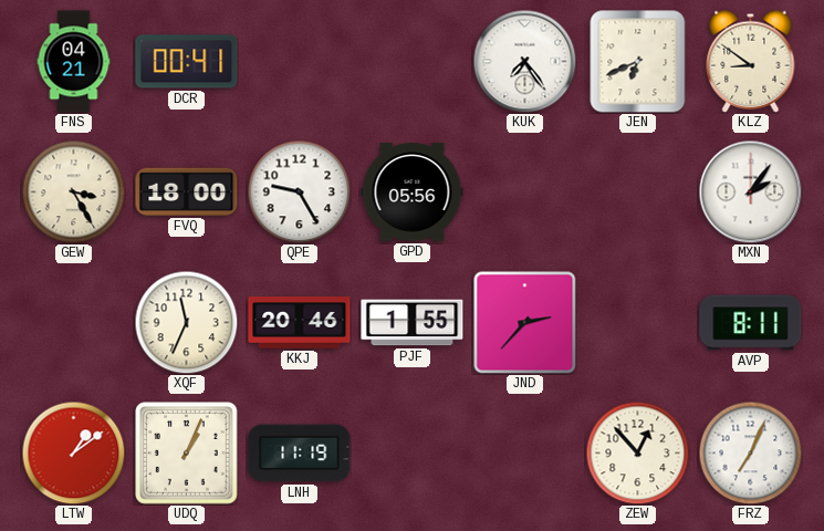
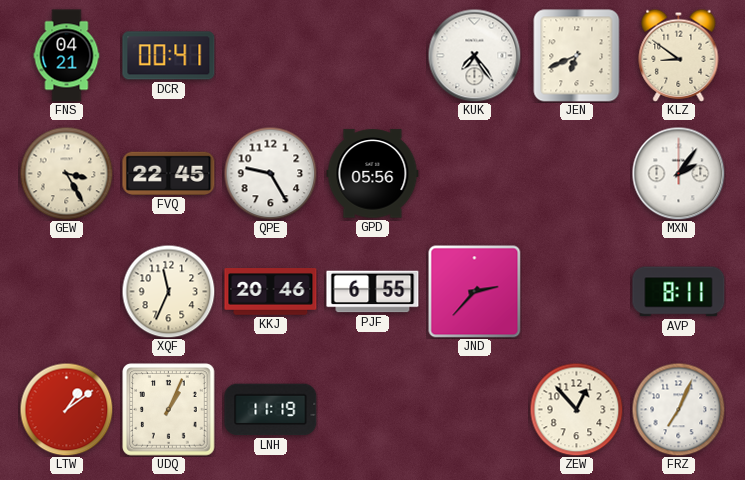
FVQ: 18:00 -> 22:45
PJF: 1:55 -> 6:55
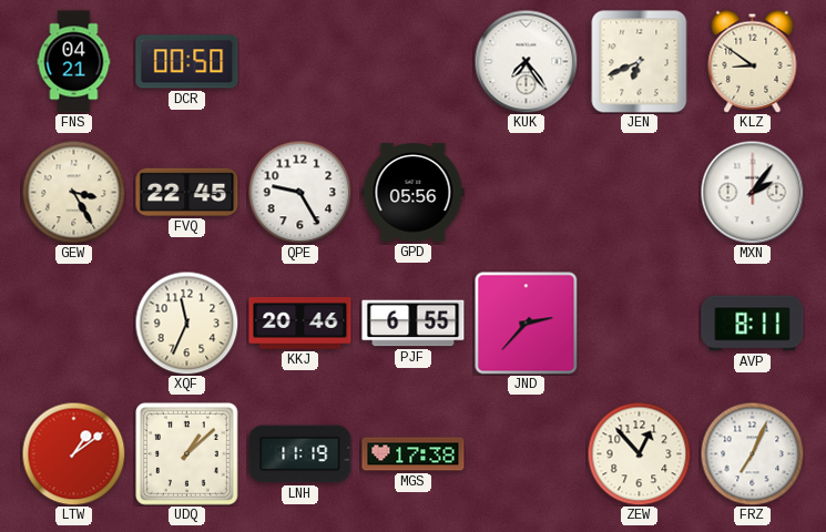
DCR: 00:41 -> 00:50
UDQ: 1:04 -> 1:08
MGS: none -> 17:38
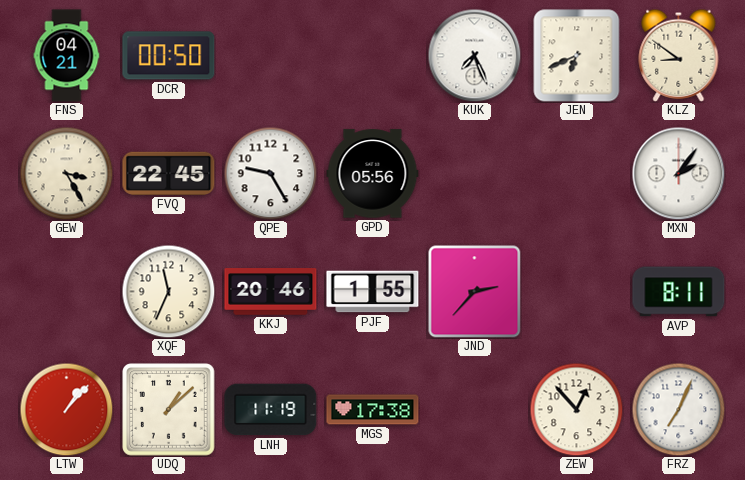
KUK: 7:24 -> 7:26
PJF: 6:55 -> 1:55
LTW: 1:09 -> 1:07
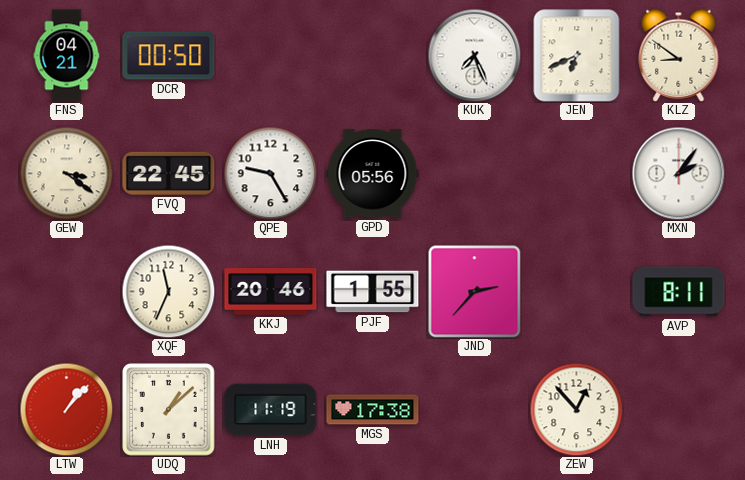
GEW: 3:25 -> 3:21
FRZ: 7:04 -> none
